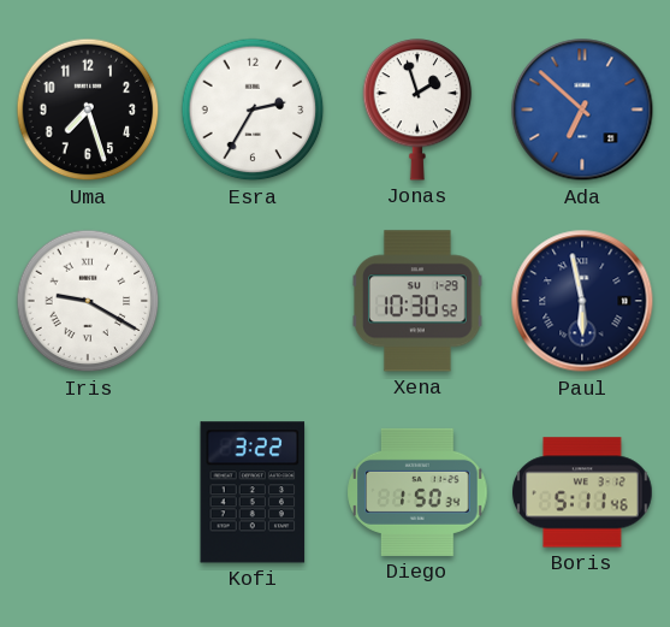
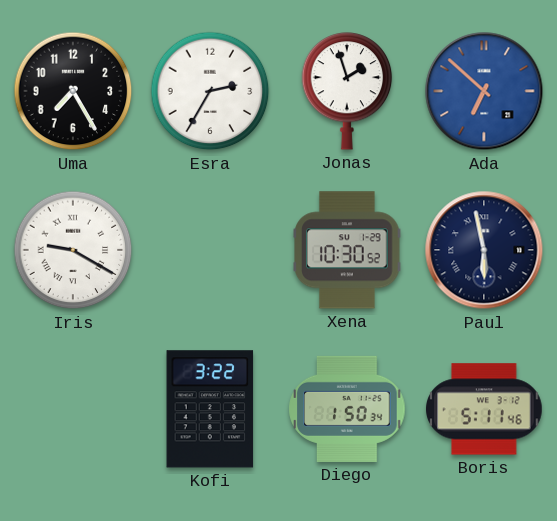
Uma: 7:27 -> 7:25
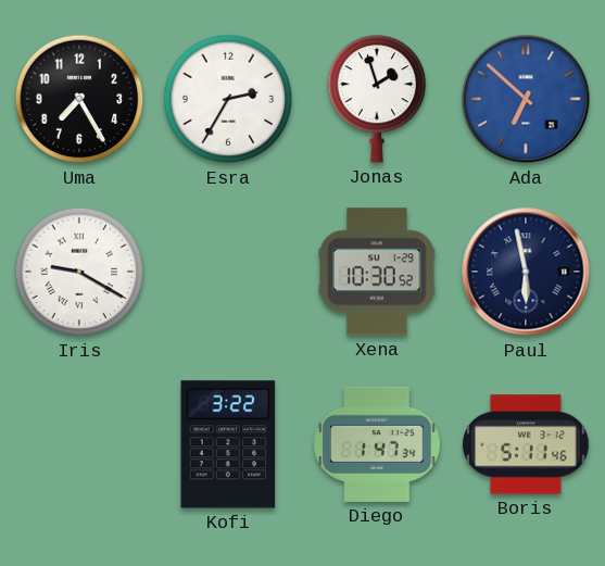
Diego: 1:50 -> 1:47
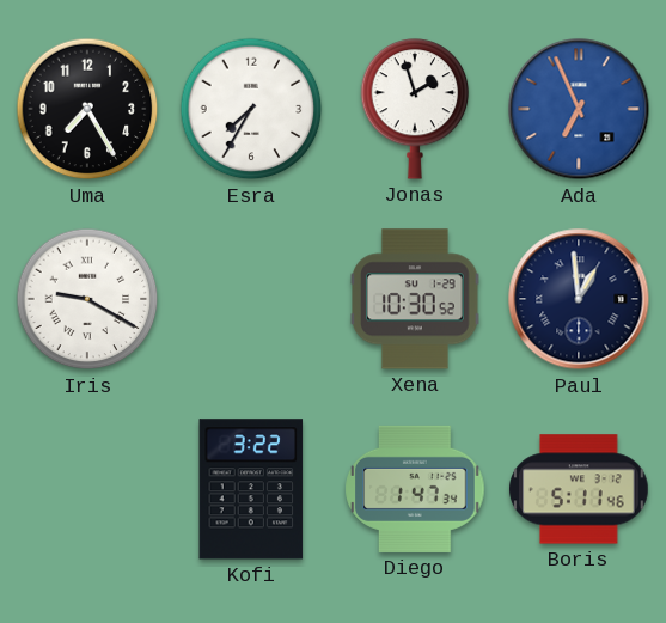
Esra: 2:35 -> 7:35
Ada: 6:52 -> 6:56
Paul: 5:58 -> 12:59
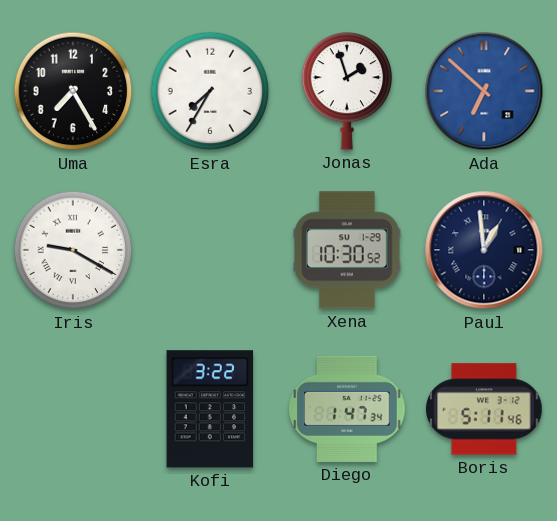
Ada: 6:56 -> 6:52
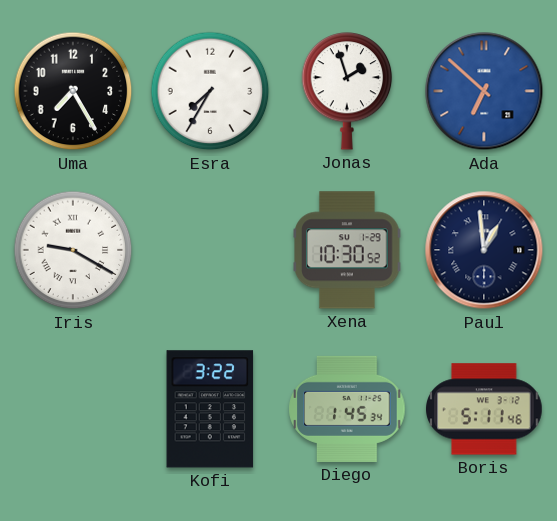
Diego: 1:47 -> 1:45
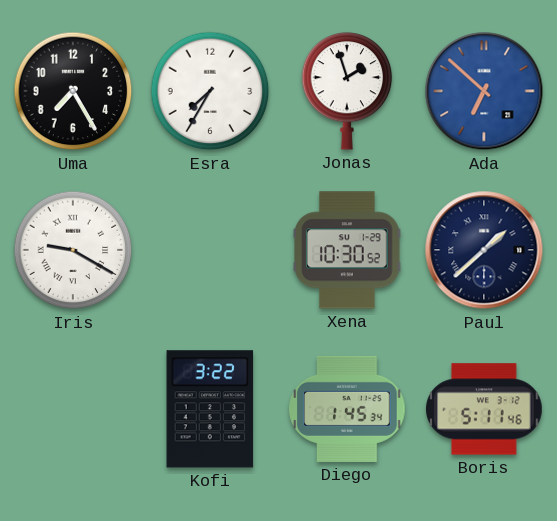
Paul: 12:59 -> 1:38
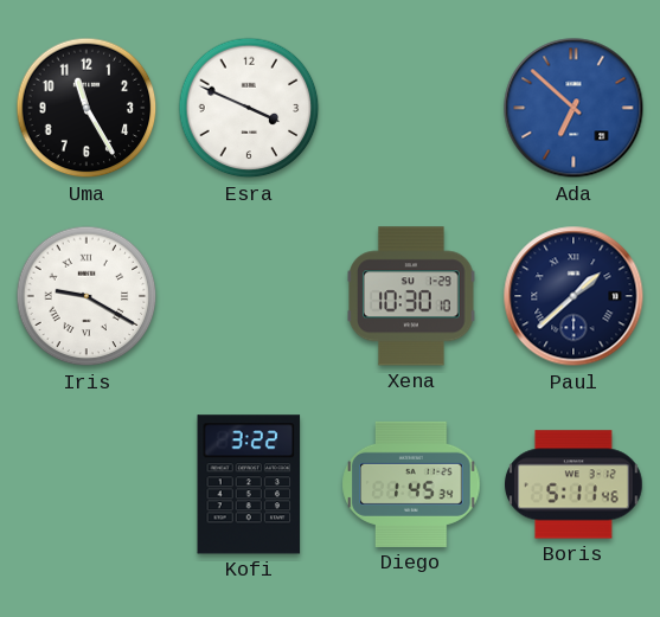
Uma: 7:25 -> 11:25
Esra: 7:35 -> 3:49
Jonas: 1:57 -> none
Xena: 10:30:52 -> 10:30:10
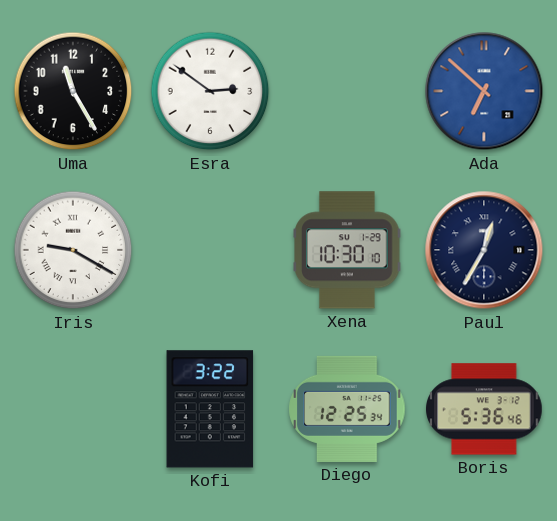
Esra: 3:49 -> 2:51
Paul: 1:38 -> 12:35
Diego: 1:45 -> 12:25
Boris: 5:11 -> 5:36
